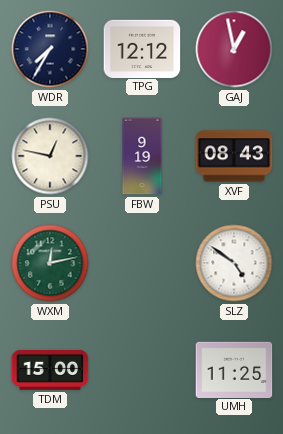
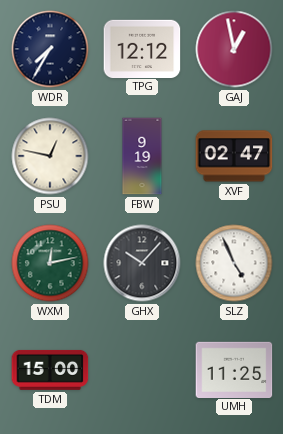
XVF: 08:43 -> 02:47
GHX: none -> 10:07
SLZ: 4:51 -> 4:56
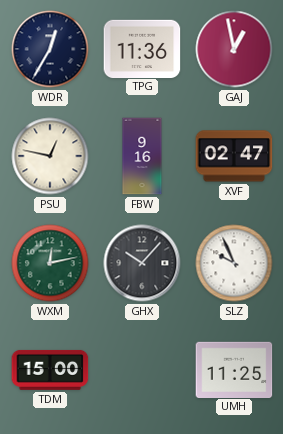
WDR: 7:35 -> 12:35
TPG: 12:12 -> 11:36
FBW: 9:19 -> 9:16
SLZ: 4:56 -> 9:56
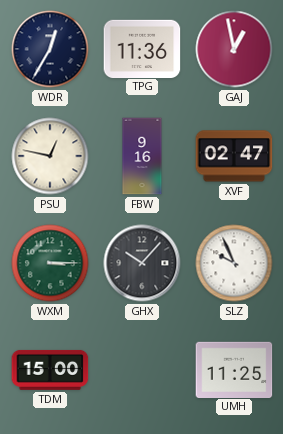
WXM: 12:13 -> 3:15
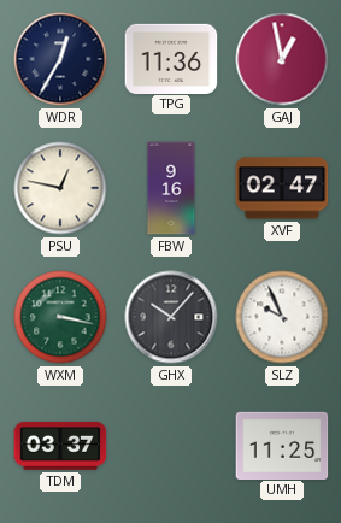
WXM: 3:15 -> 3:17
TDM: 15:00 -> 03:37
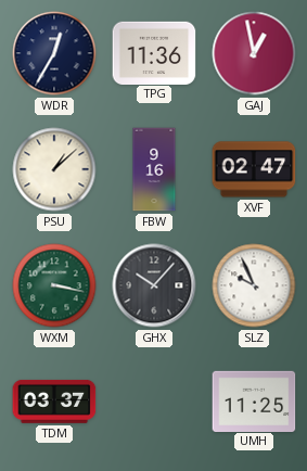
PSU: 12:47 -> 1:08
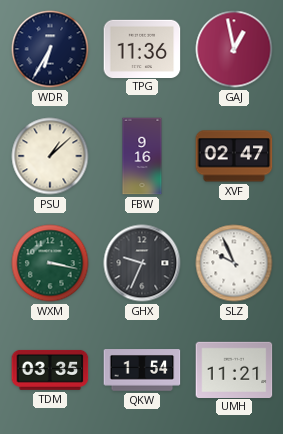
WDR: 12:35 -> 6:35
GHX: 10:07 -> 9:34
TDM: 03:37 -> 03:35
QKW: none -> 1:54
UMH: 11:25 -> 11:21
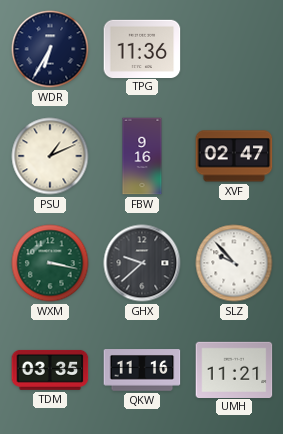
GAJ: 12:58 -> none
PSU: 1:08 -> 1:11
GHX: 9:34 -> 9:38
SLZ: 9:56 -> 9:53
QKW: 1:54 -> 11:16
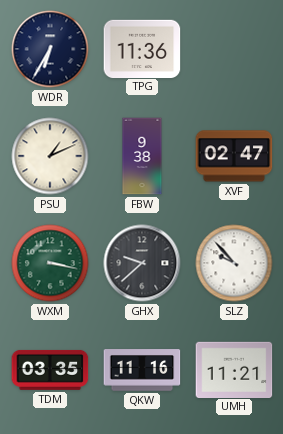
FBW: 9:16 -> 9:38
